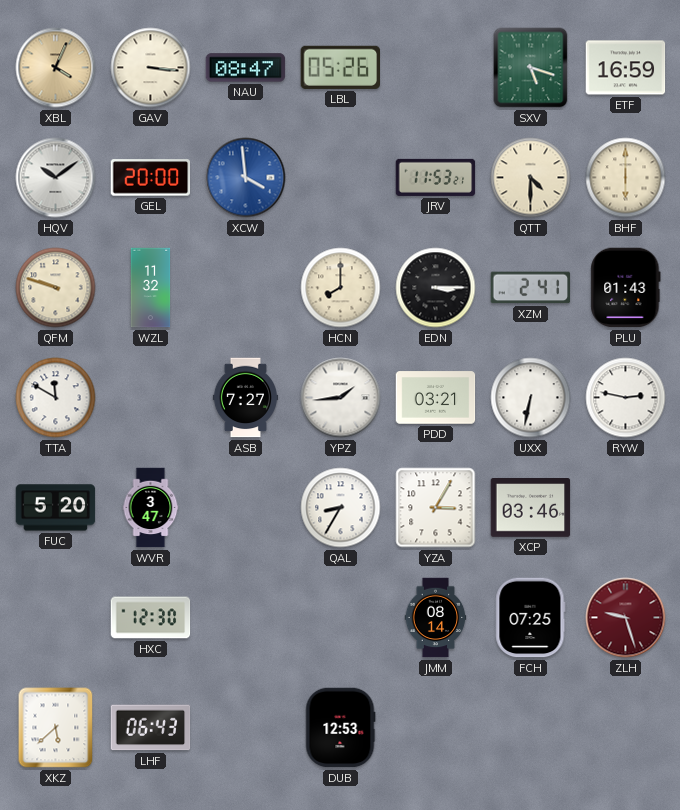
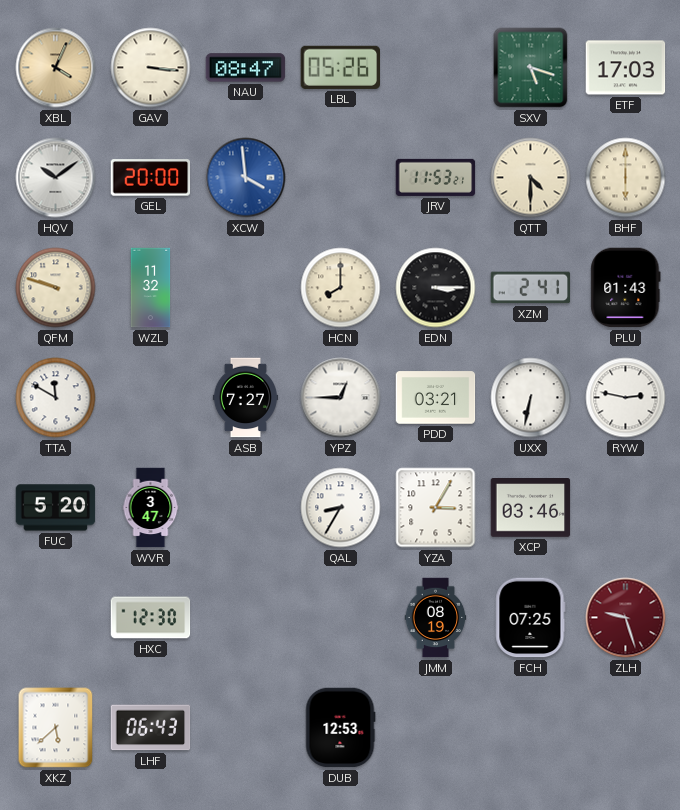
ETF: 16:59 -> 17:03
YPZ: 1:44 -> 12:45
JMM: 08:14 -> 08:19
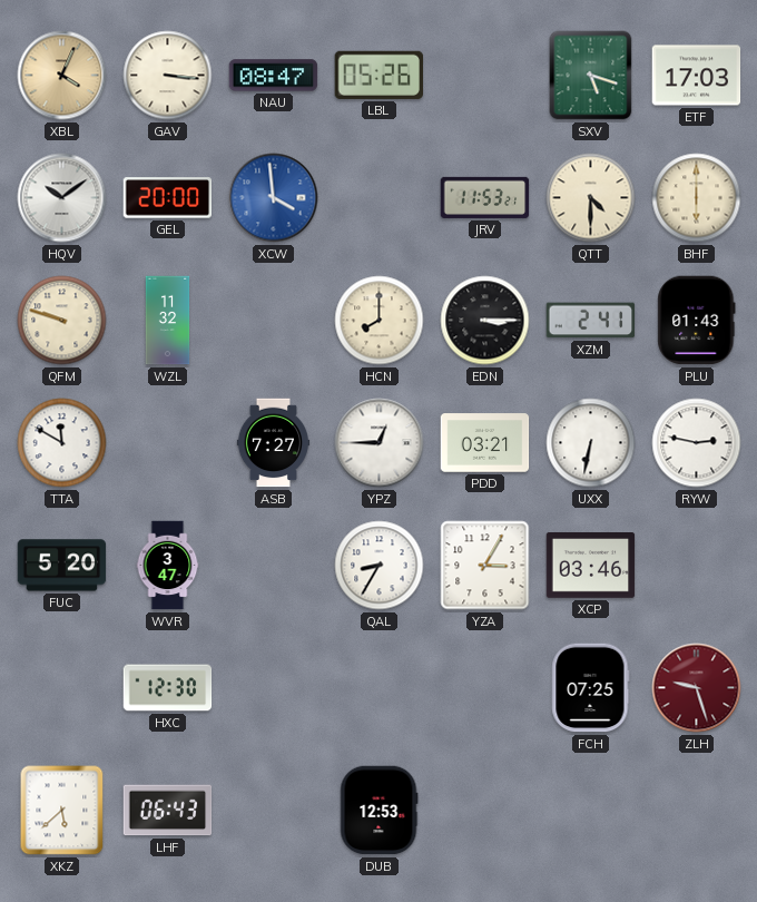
JMM: 08:19 -> none
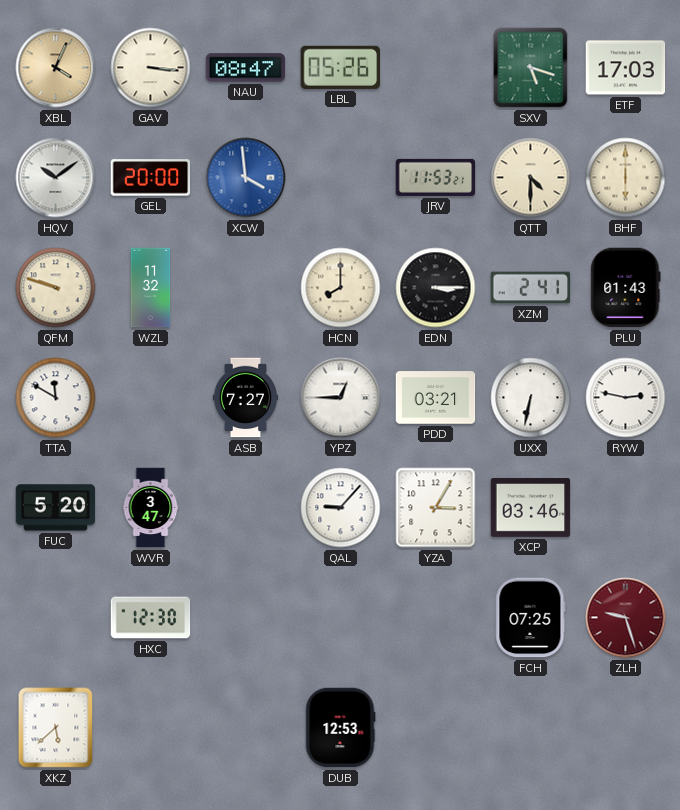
QAL: 8:35 -> 9:07
LHF: 06:43 -> none
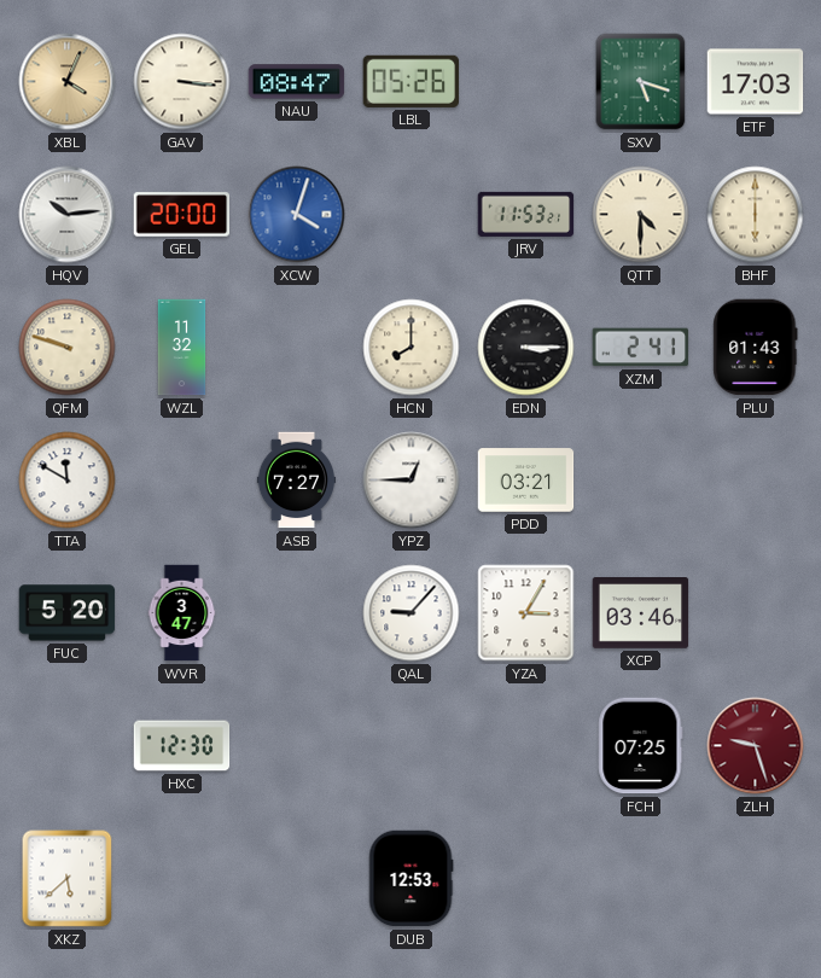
HQV: 10:09 -> 10:14
XCW: 3:59 -> 4:03
UXX: 6:32 -> none
RYW: 2:47 -> none
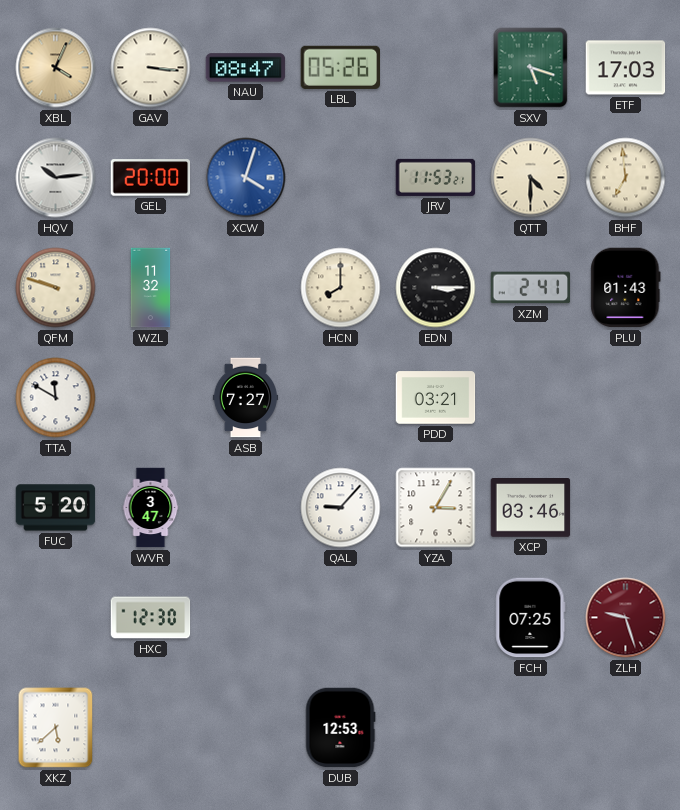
BHF: 6:00 -> 6:59
YPZ: 12:45 -> none
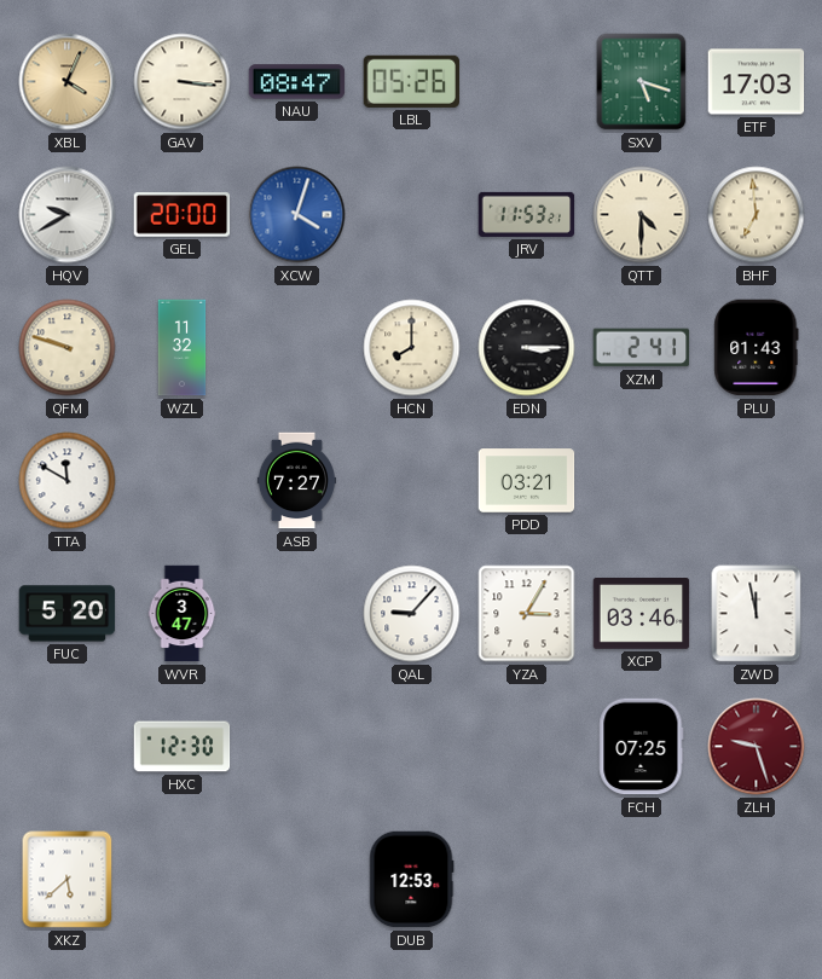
HQV: 10:14 -> 9:40
ZWD: none -> 11:58
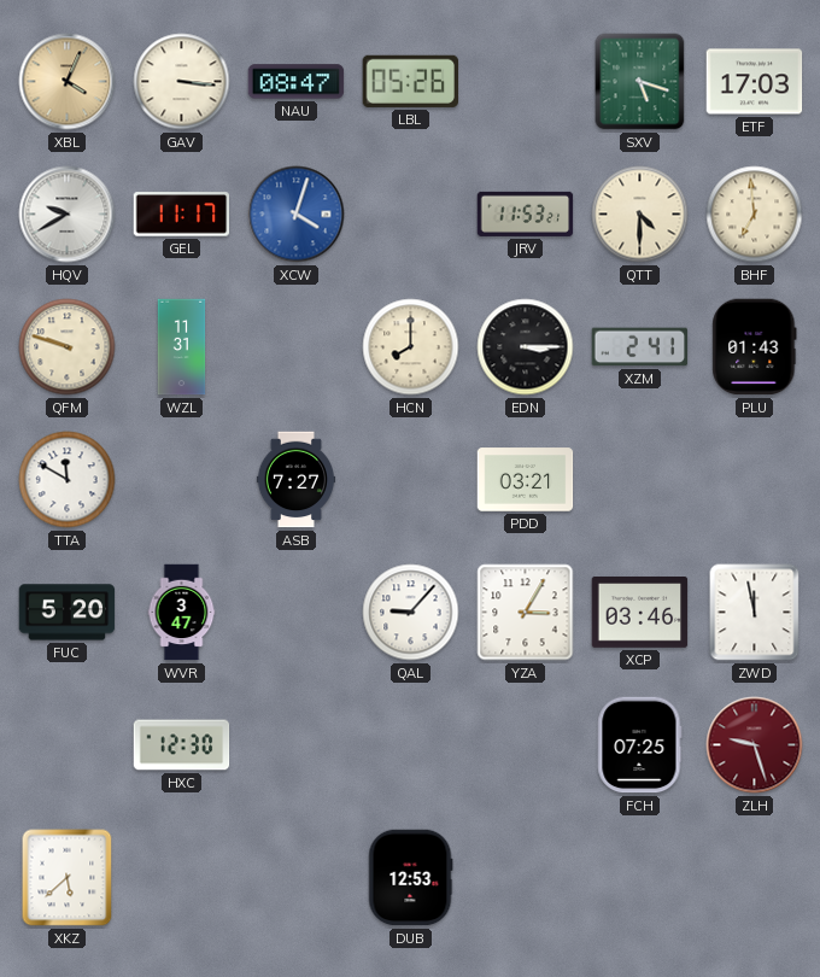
GEL: 20:00 -> 11:17
WZL: 11:32 -> 11:31
